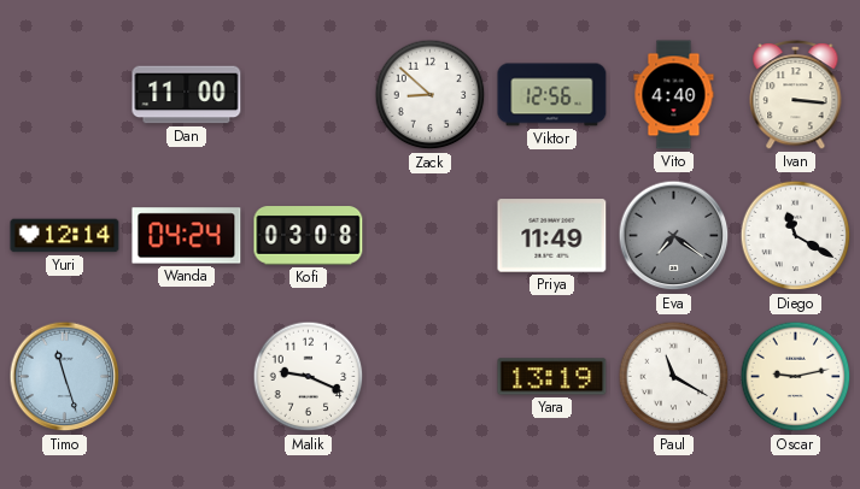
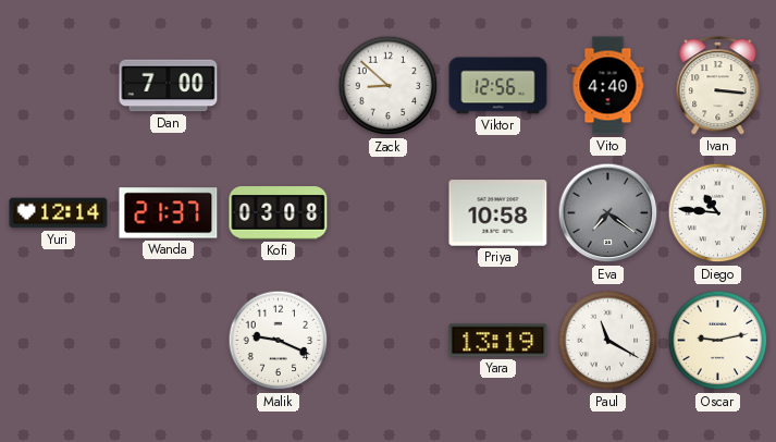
Dan: 11:00 -> 7:00
Wanda: 04:24 -> 21:37
Priya: 11:49 -> 10:58
Diego: 11:20 -> 10:46
Timo: 11:27 -> none
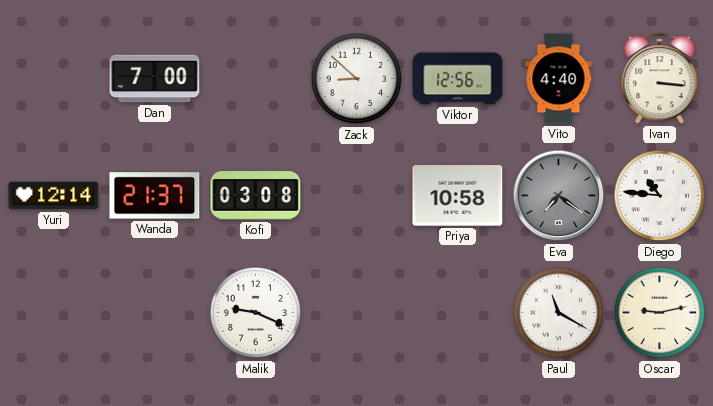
Yara: 13:19 -> none
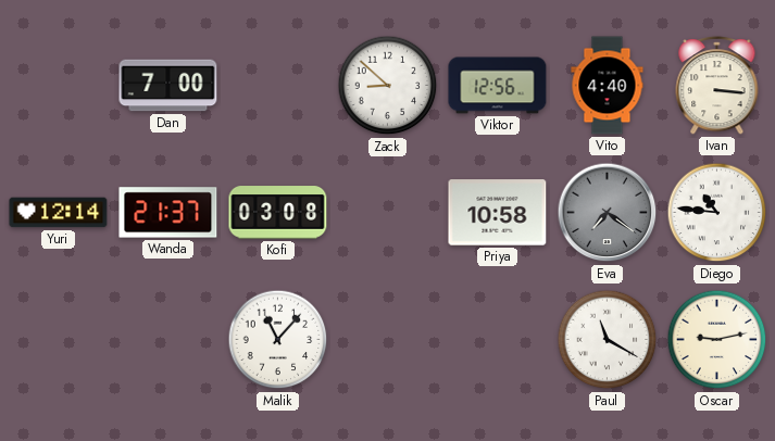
Malik: 9:19 -> 11:07
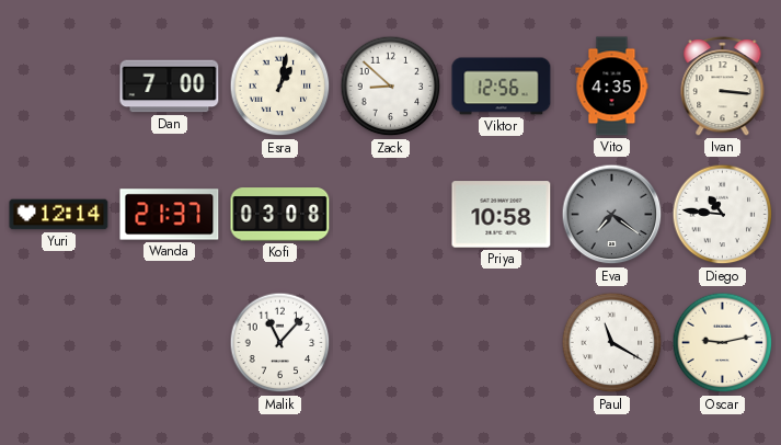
Esra: none -> 1:02
Vito: 4:40 -> 4:35
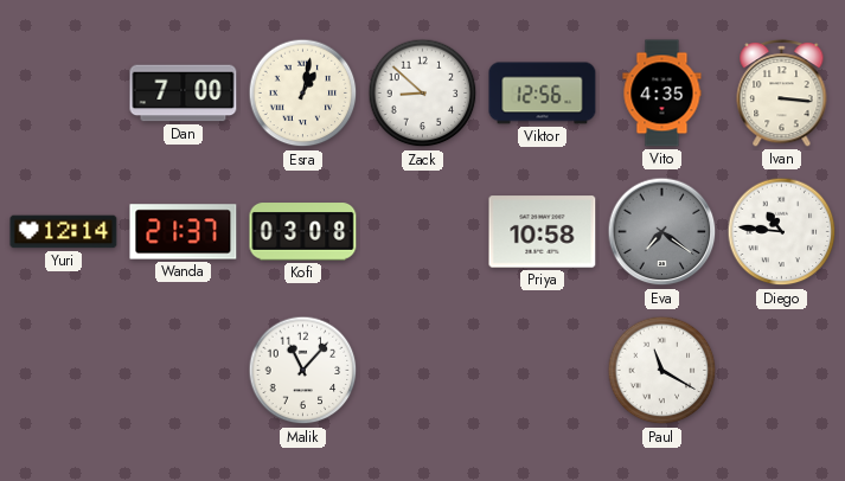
Oscar: 9:13 -> none
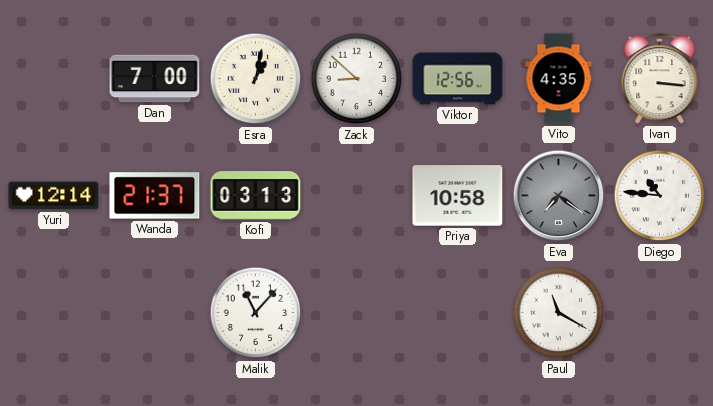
Kofi: 03:08 -> 03:13
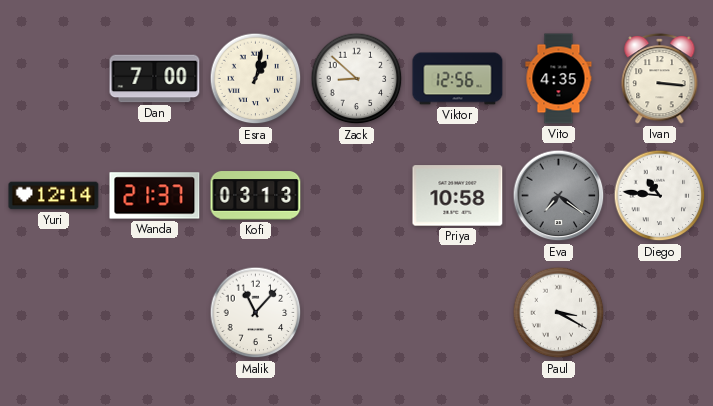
Paul: 11:20 -> 3:20
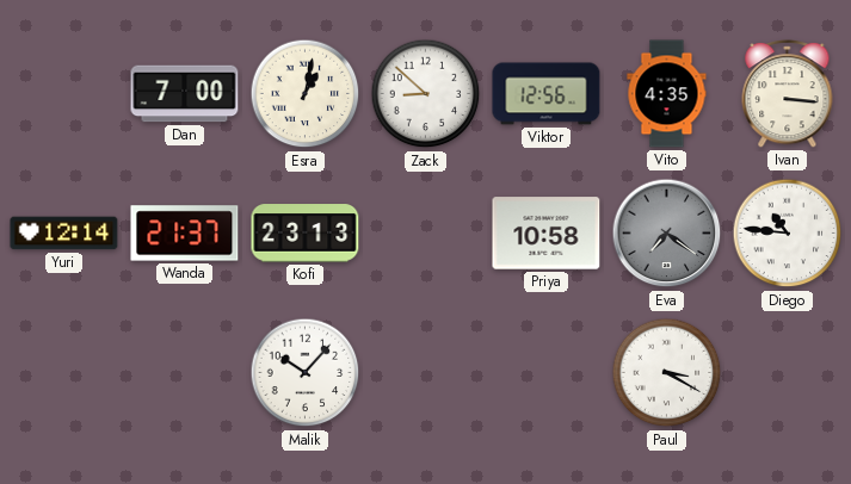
Kofi: 03:13 -> 23:13
Malik: 11:07 -> 10:07
